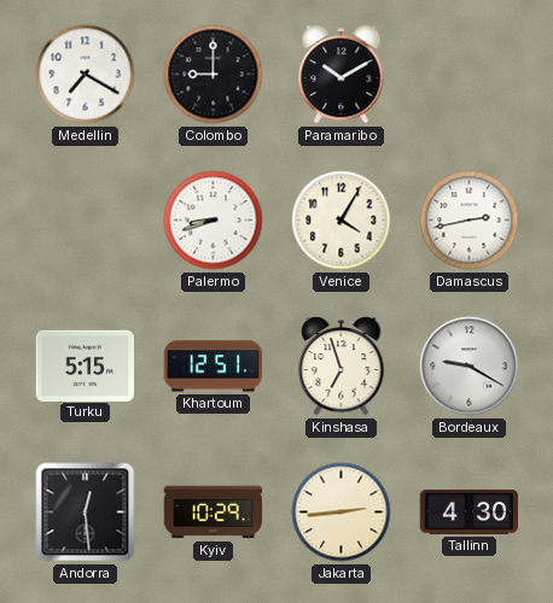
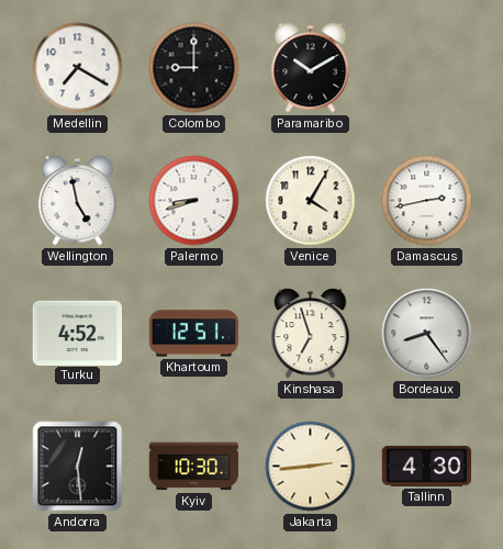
Wellington: none -> 4:58
Turku: 5:15 -> 4:52
Bordeaux: 9:20 -> 8:24
Kyiv: 10:29 -> 10:30
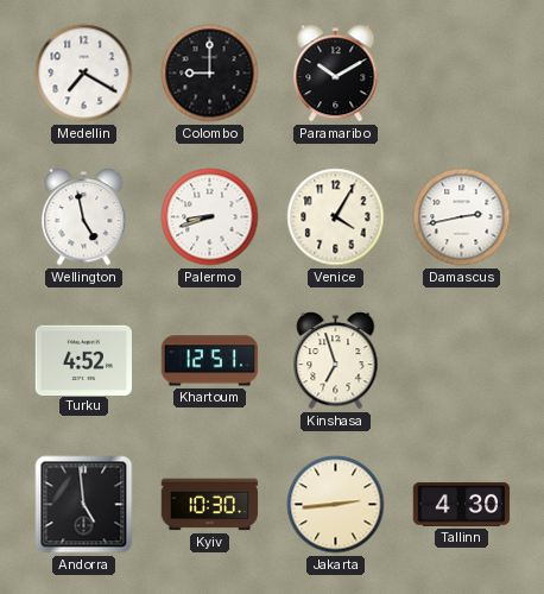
Bordeaux: 8:24 -> none
Andorra: 12:29 -> 4:59
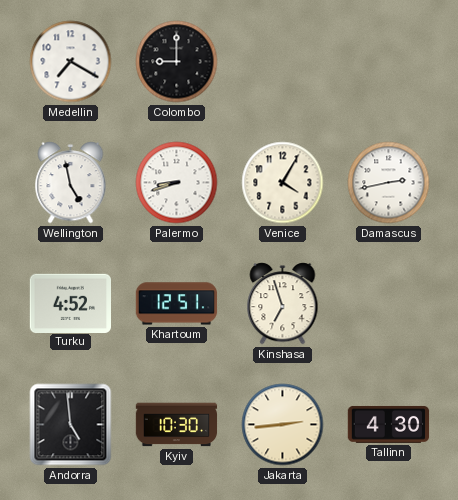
Paramaribo: 10:10 -> none
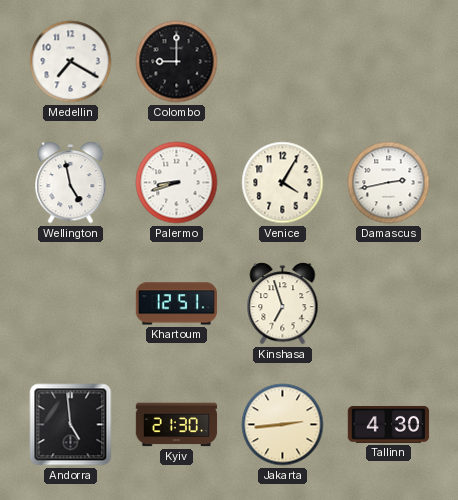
Turku: 4:52 -> none
Kyiv: 10:30 -> 21:30
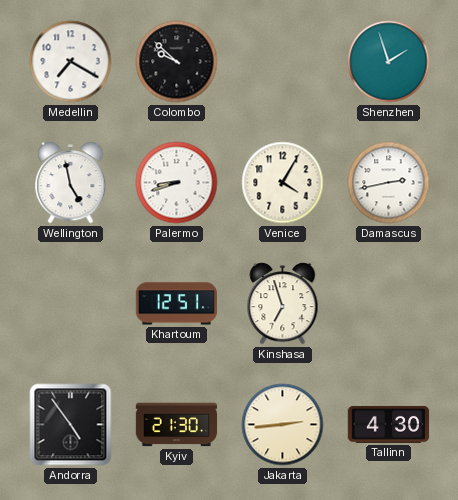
Colombo: 9:00 -> 9:52
Shenzhen: none -> 1:57
Andorra: 4:59 -> 4:54
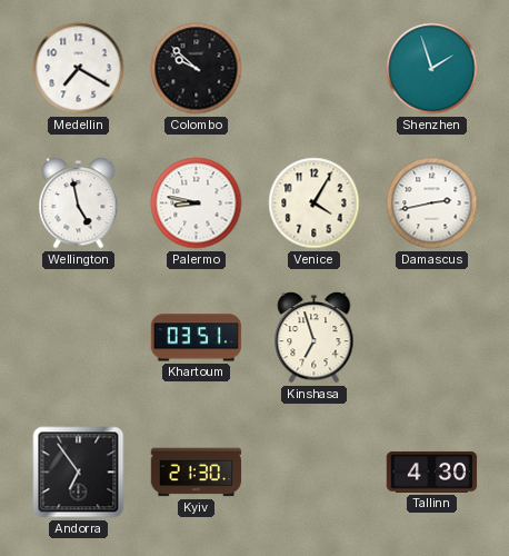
Palermo: 8:42 -> 8:47
Khartoum: 12:51 -> 03:51
Andorra: 4:54 -> 6:54
Jakarta: 2:44 -> none
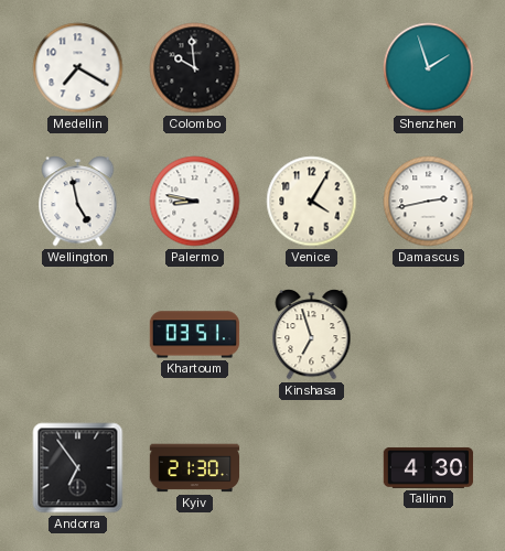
Colombo: 9:52 -> 9:59
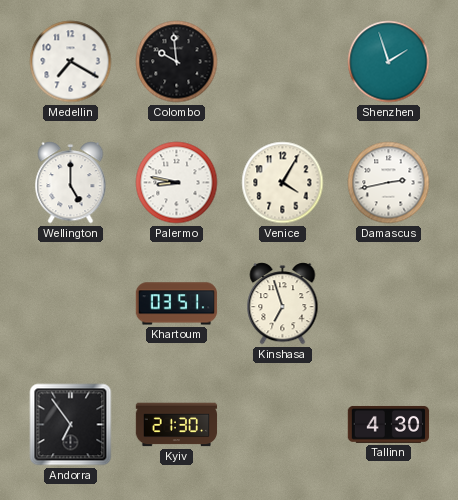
Wellington: 4:58 -> 5:00
